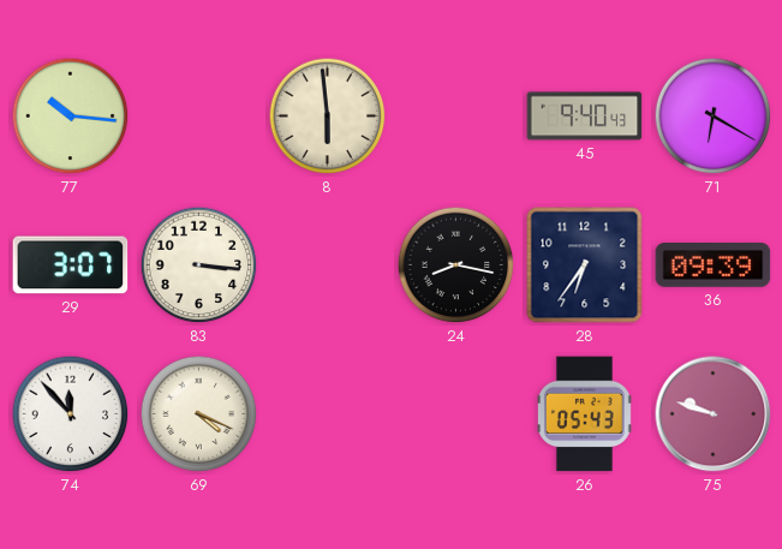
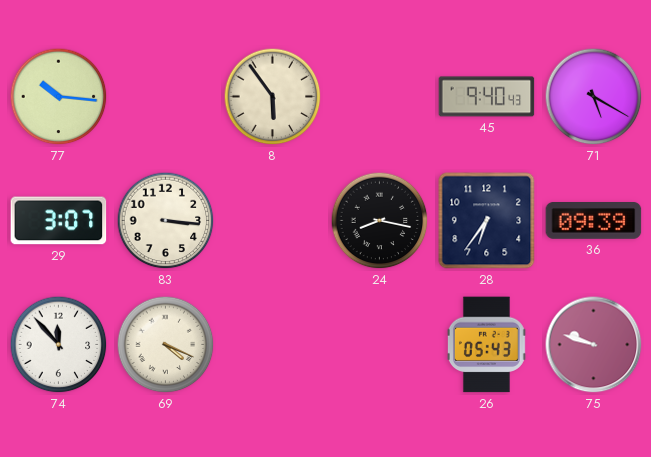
8: 5:59 -> 5:54
71: 6:20 -> 5:20
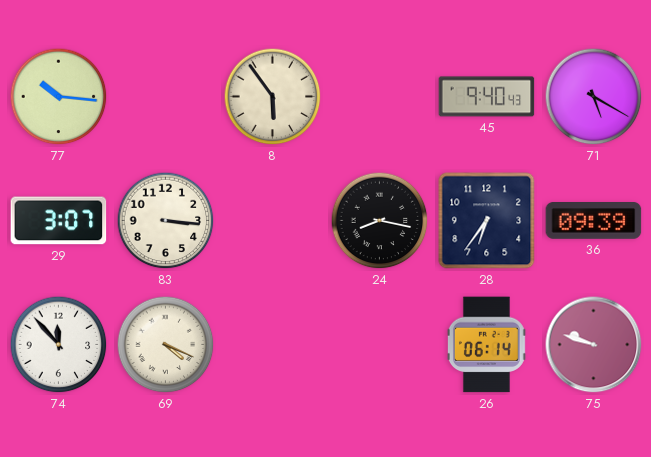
26: 05:43 -> 06:14
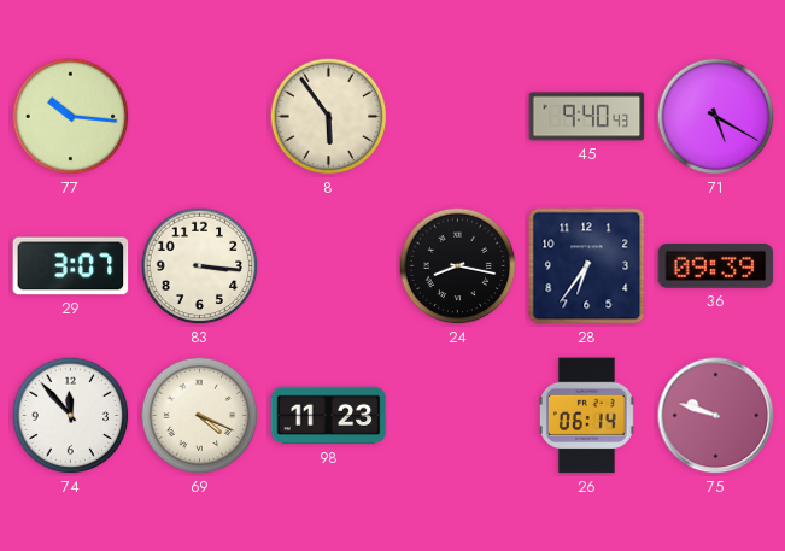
98: none -> 11:23
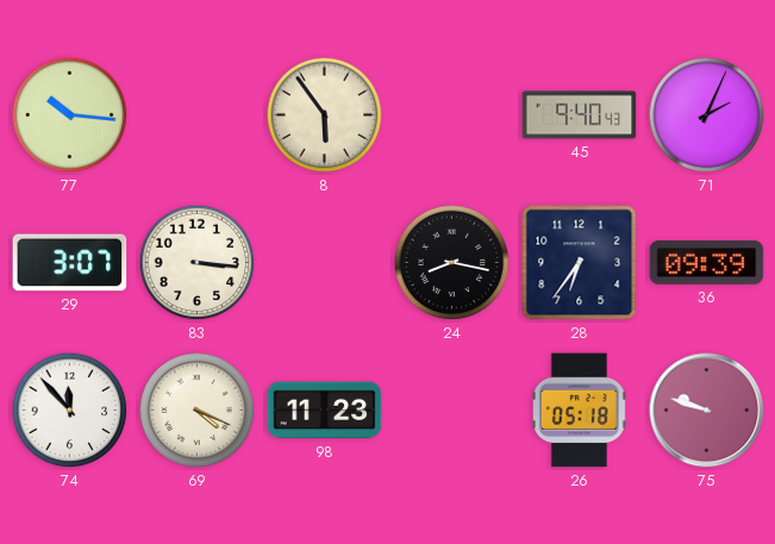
71: 5:20 -> 2:04
26: 06:14 -> 05:18
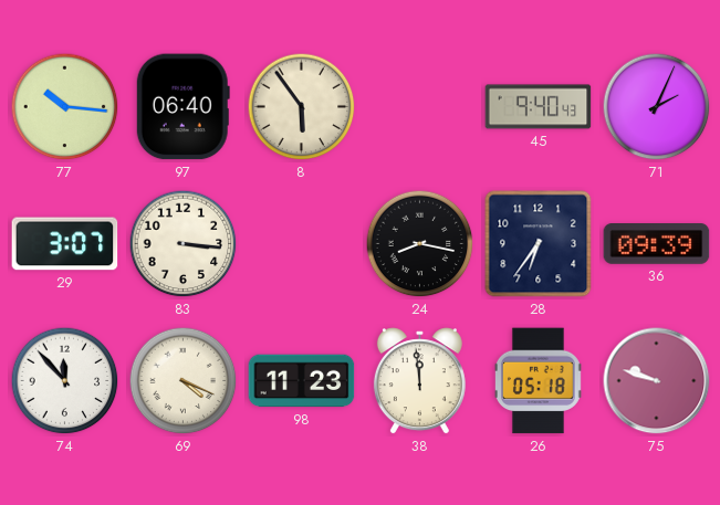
97: none -> 06:40
38: none -> 11:59
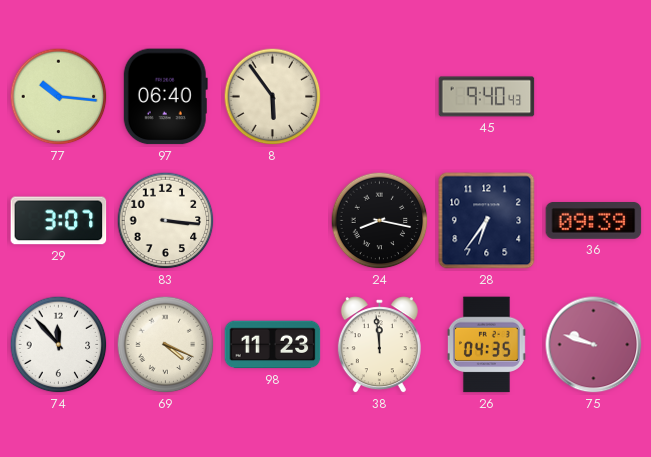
71: 2:04 -> none
26: 05:18 -> 04:35
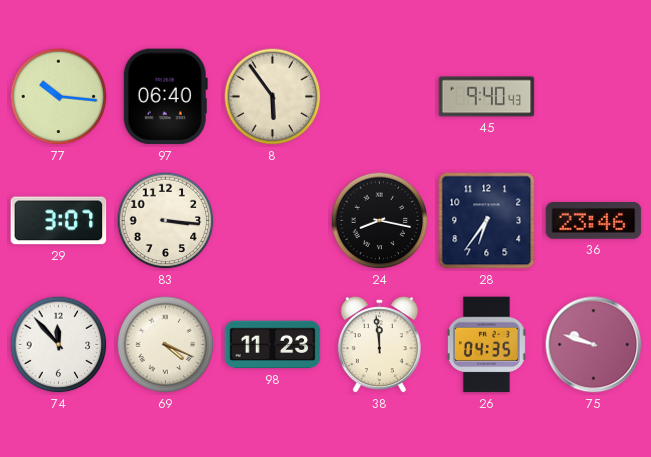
36: 09:39 -> 23:46
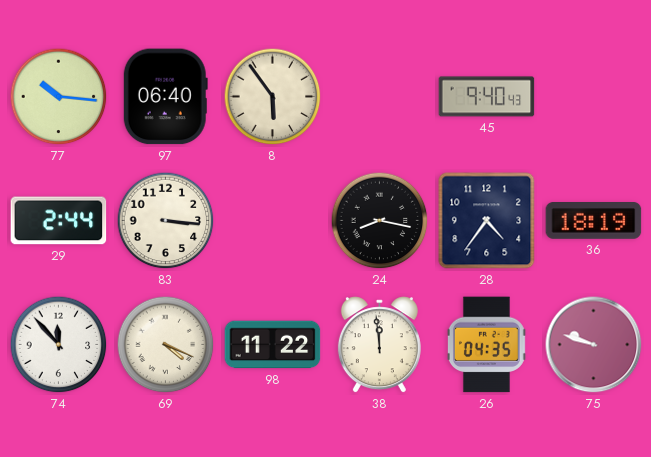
29: 3:07 -> 2:44
28: 6:36 -> 4:36
36: 23:46 -> 18:19
98: 11:23 -> 11:22
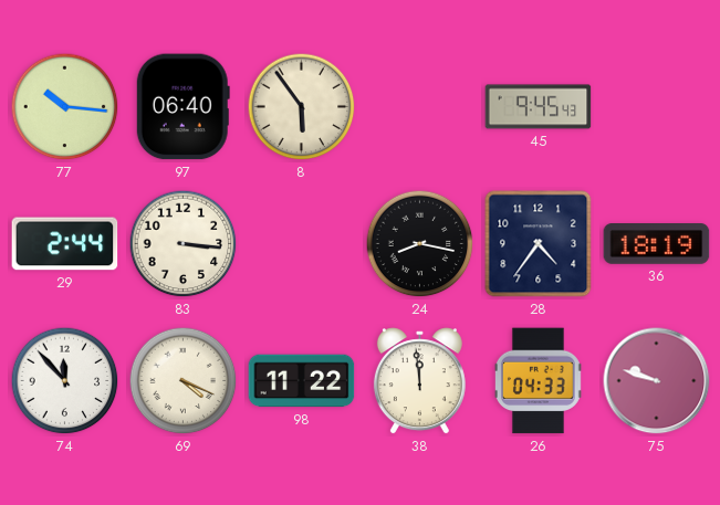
45: 9:40 -> 9:45
26: 04:35 -> 04:33
